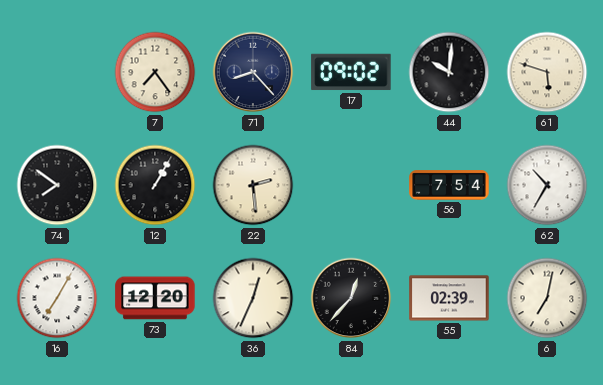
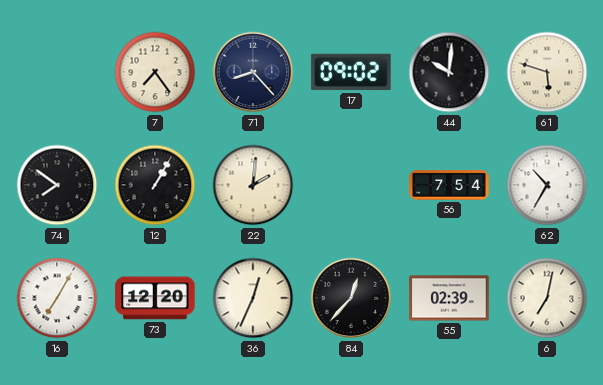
22: 2:29 -> 2:01
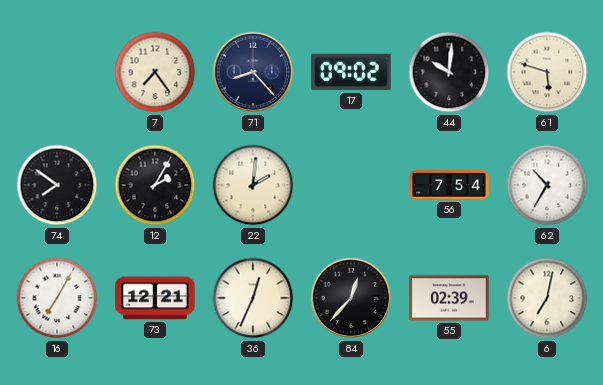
12: 1:05 -> 2:05
73: 12:20 -> 12:21
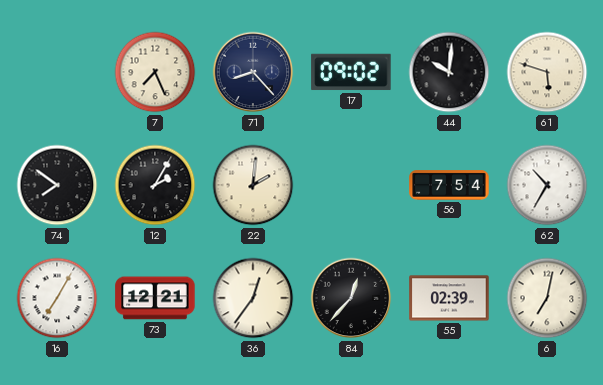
7: 7:24 -> 7:26
36: 12:34 -> 12:36
